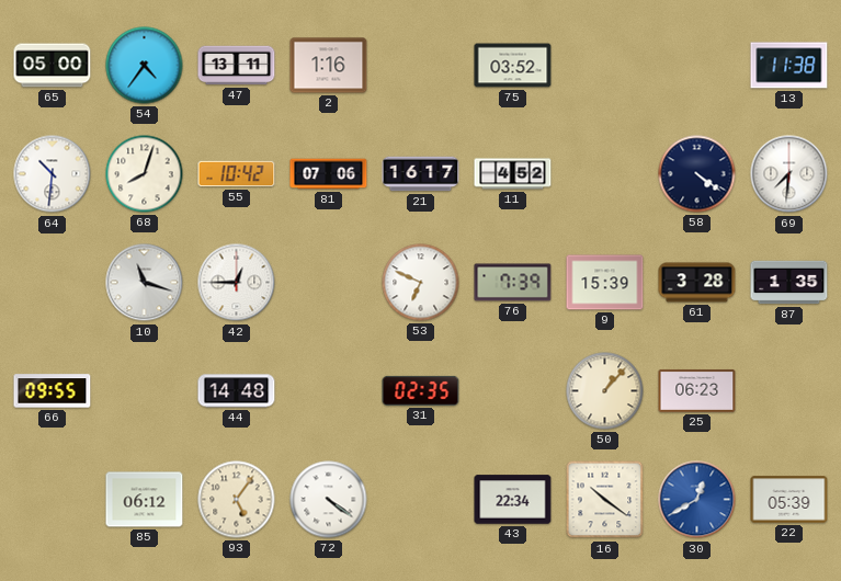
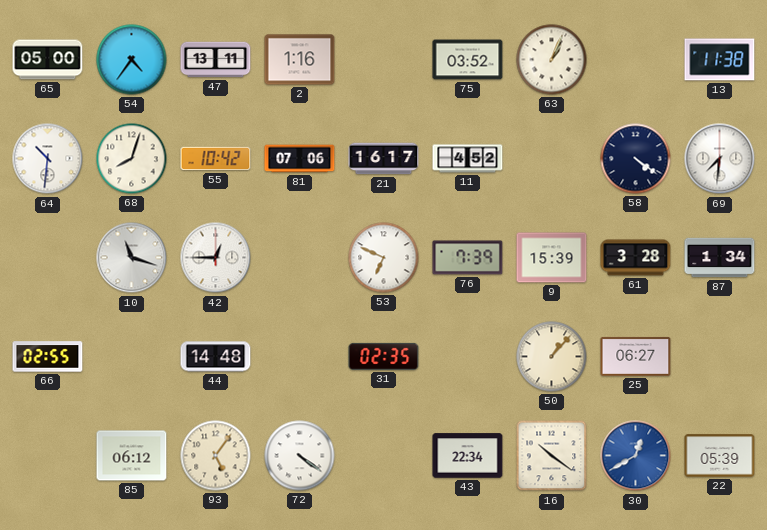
63: none -> 1:04
87: 1:35 -> 1:34
66: 09:55 -> 02:55
25: 06:23 -> 06:27
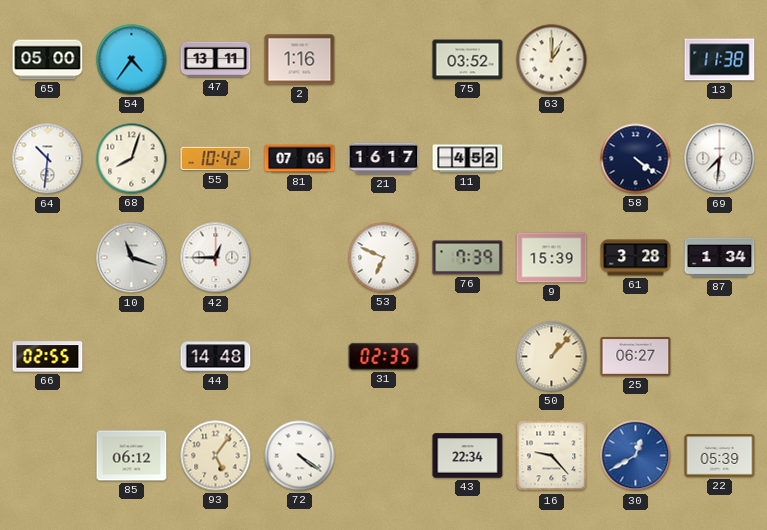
63: 1:04 -> 1:00
16: 10:21 -> 9:23
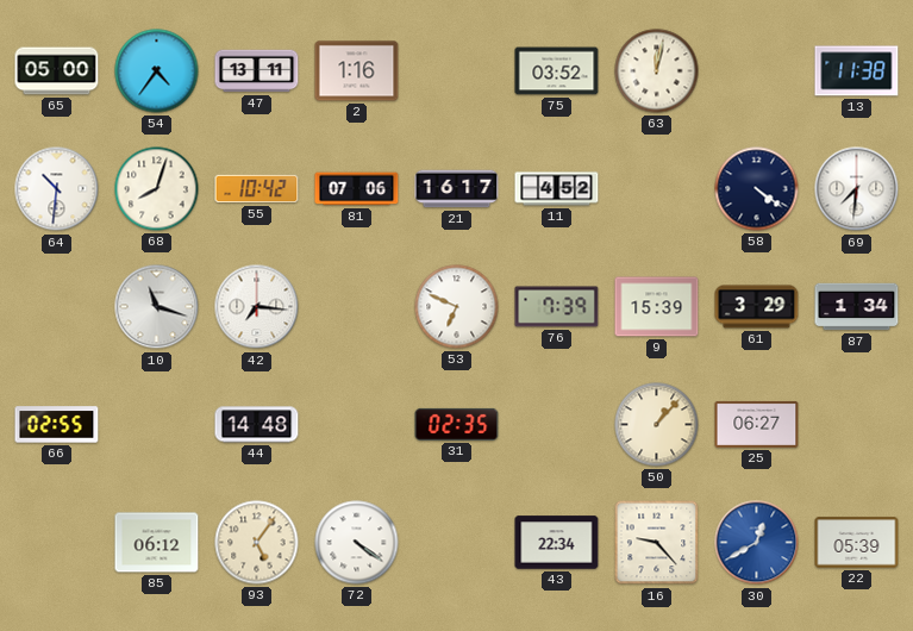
63: 1:00 -> 12:02
42: 12:45 -> 7:16
61: 3:28 -> 3:29
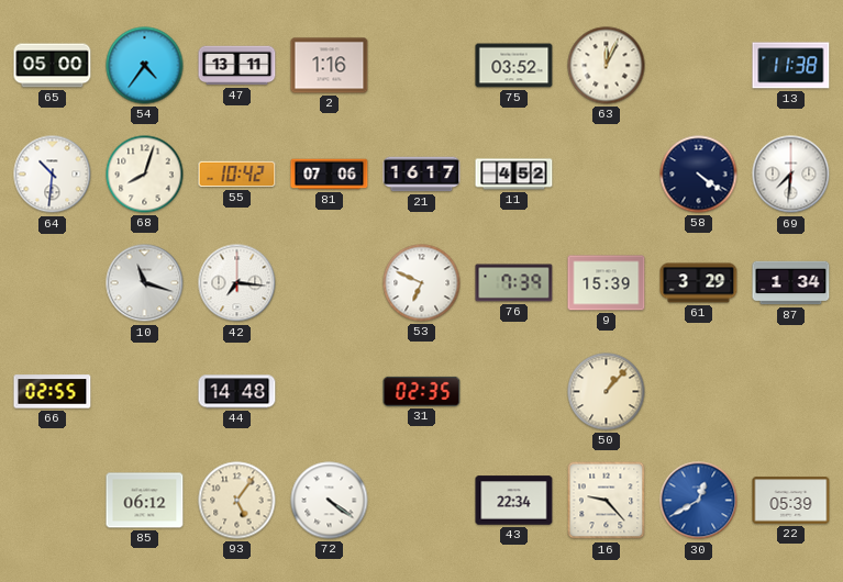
63: 12:02 -> 12:04
25: 06:27 -> none
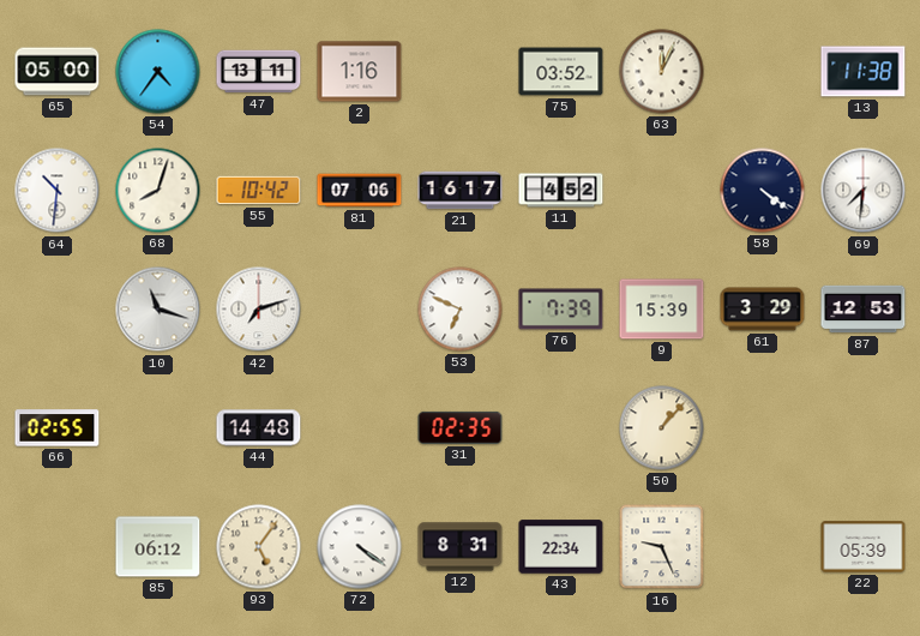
42: 7:16 -> 7:12
87: 1:34 -> 12:53
12: none -> 8:31
16: 9:23 -> 9:26
30: 12:40 -> none
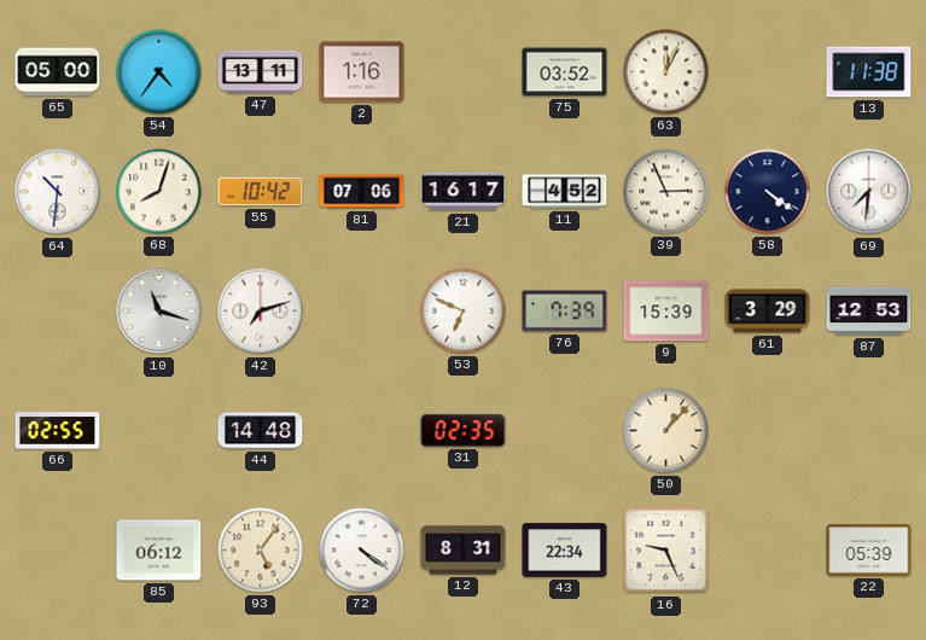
39: none -> 2:56
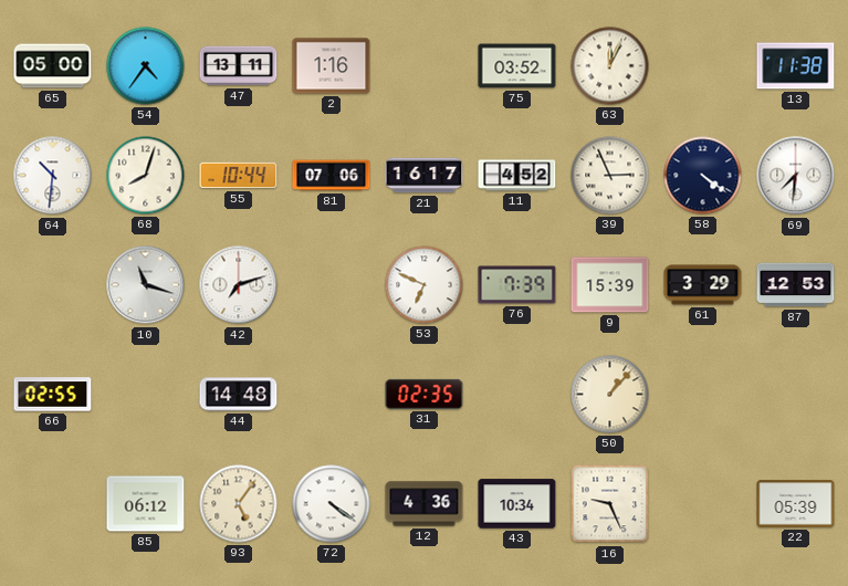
55: 10:42 -> 10:44
12: 8:31 -> 4:36
43: 22:34 -> 10:34
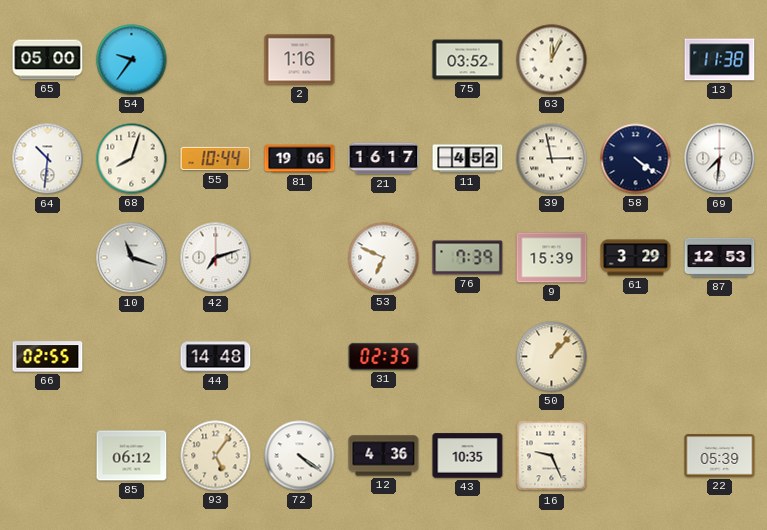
54: 4:36 -> 9:36
47: 13:11 -> none
81: 07:06 -> 19:06
39: 2:56 -> 2:58
43: 10:34 -> 10:35
